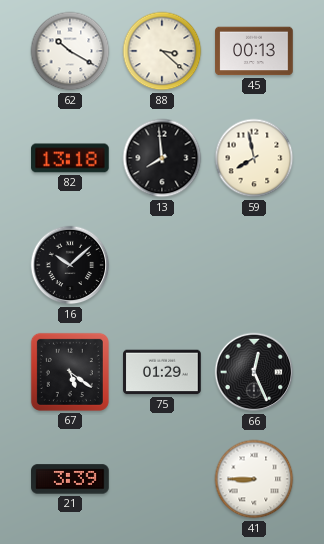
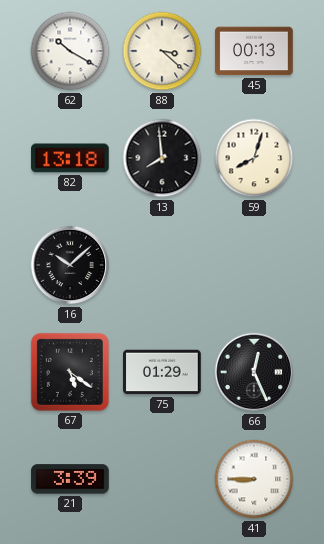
59: 7:58 -> 8:03
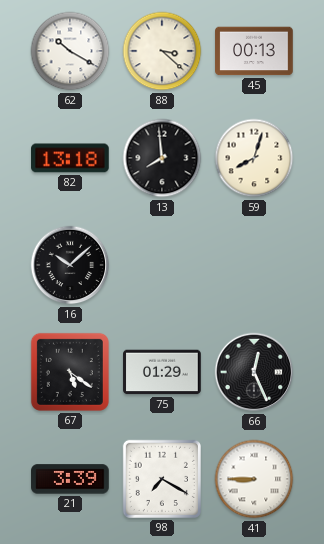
98: none -> 7:20
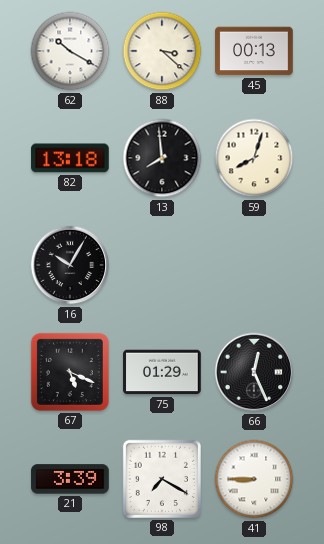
16: 10:08 -> 10:05
67: 5:21 -> 5:19
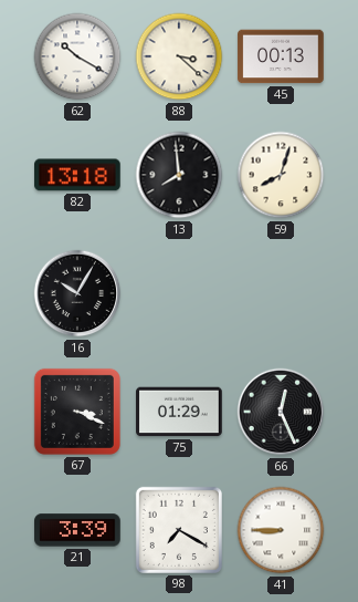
67: 5:19 -> 3:19
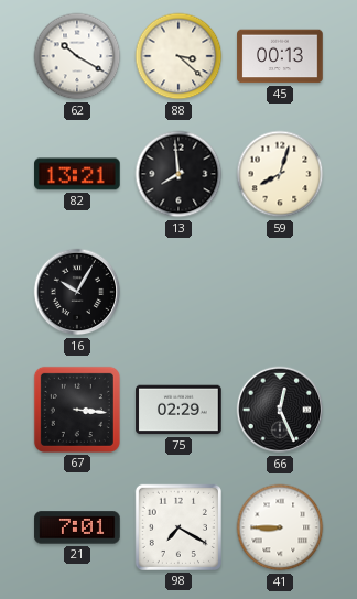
82: 13:18 -> 13:21
67: 3:19 -> 3:16
75: 01:29 -> 02:29
21: 3:39 -> 7:01
